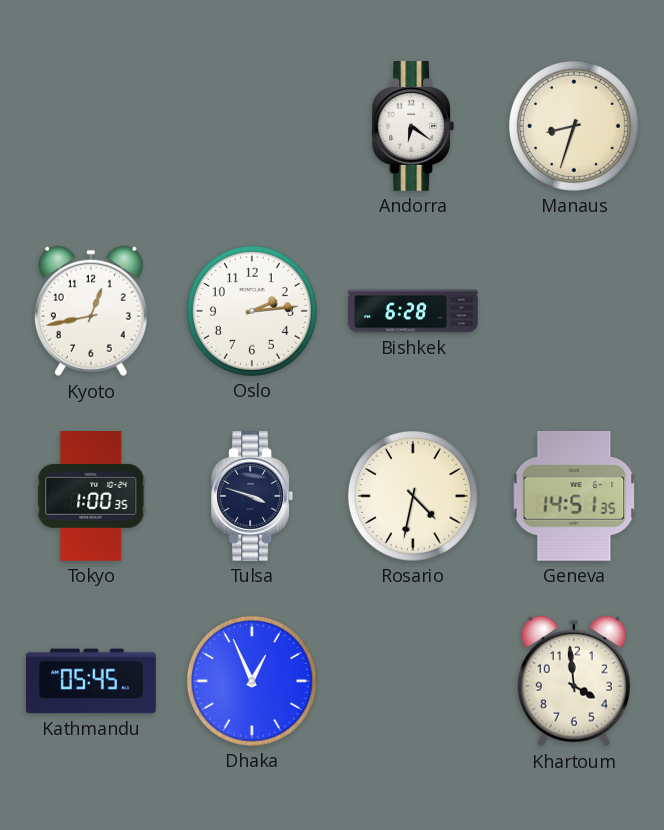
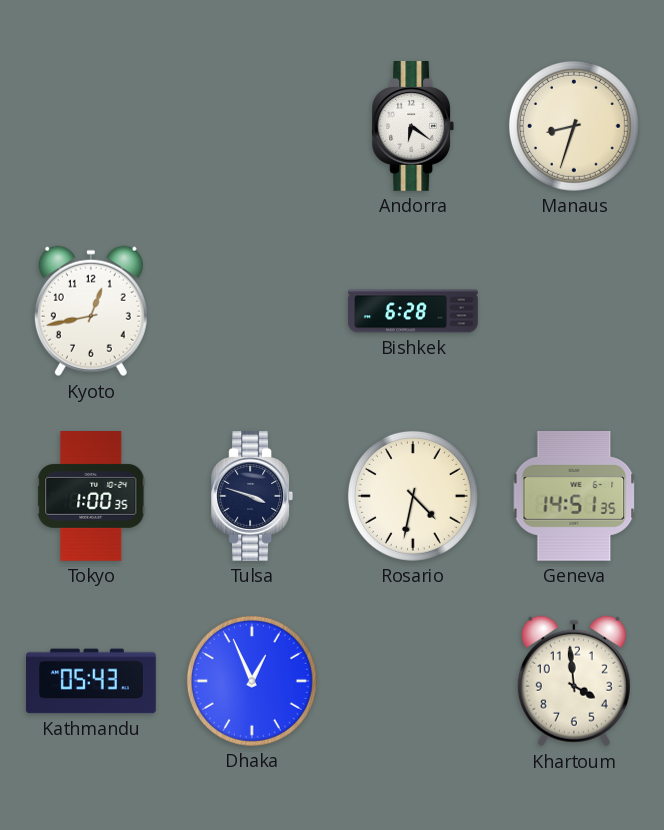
Oslo: 2:14 -> none
Kathmandu: 05:45 -> 05:43
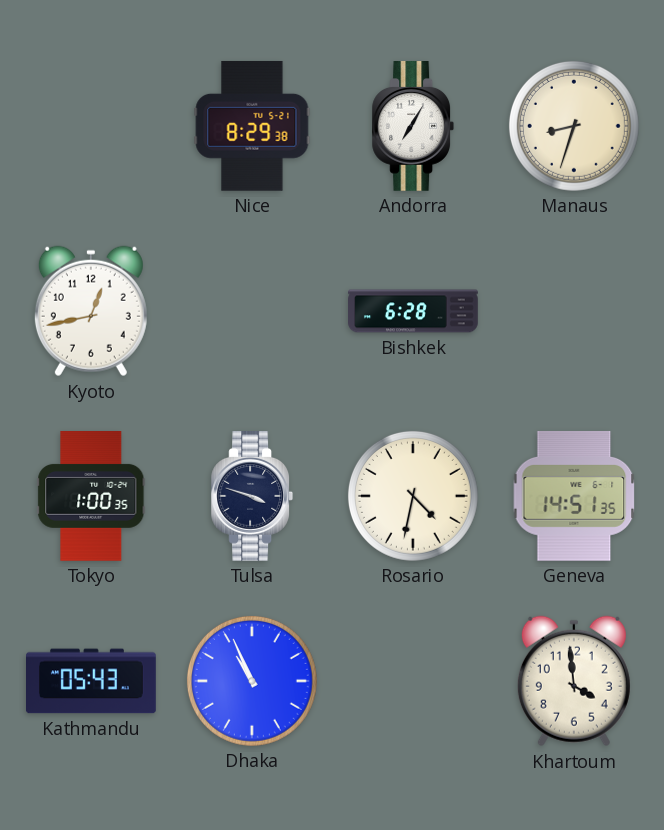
Nice: none -> 8:29
Andorra: 6:21 -> 7:05
Dhaka: 12:56 -> 10:56
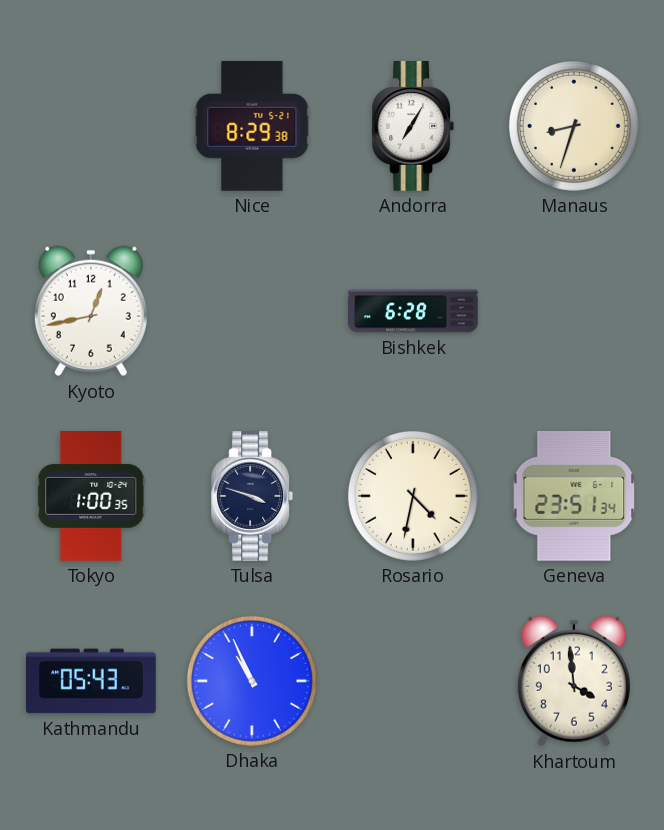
Geneva: 14:51 -> 23:51
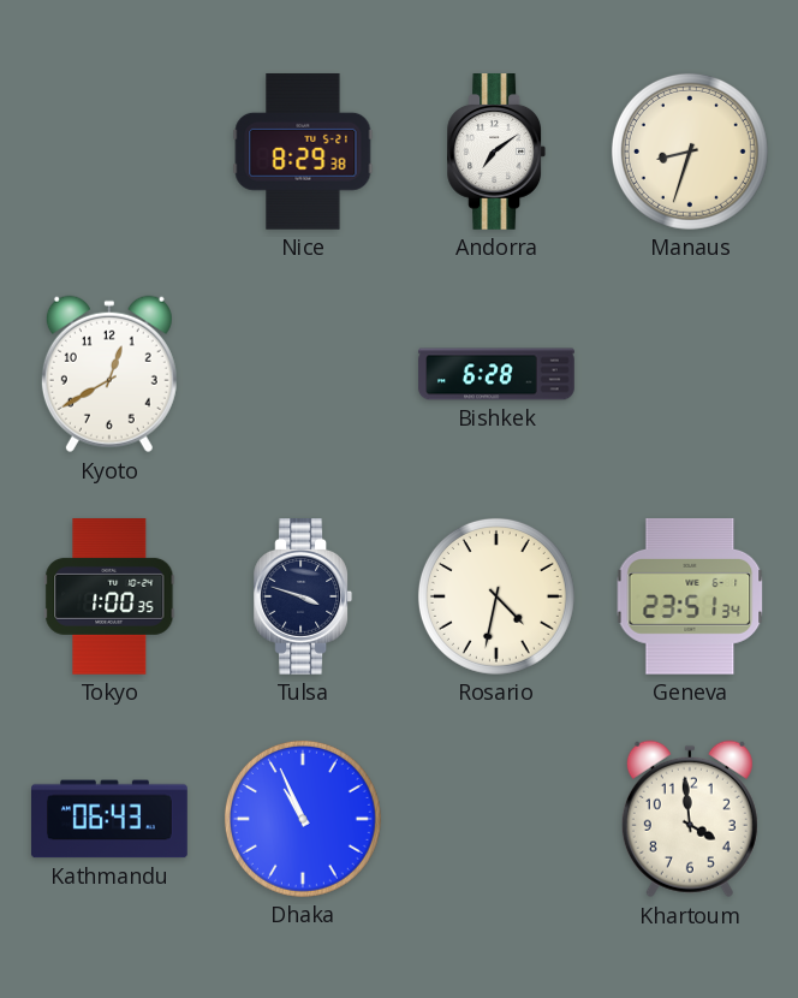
Andorra: 7:05 -> 7:09
Kyoto: 12:43 -> 12:40
Kathmandu: 05:43 -> 06:43
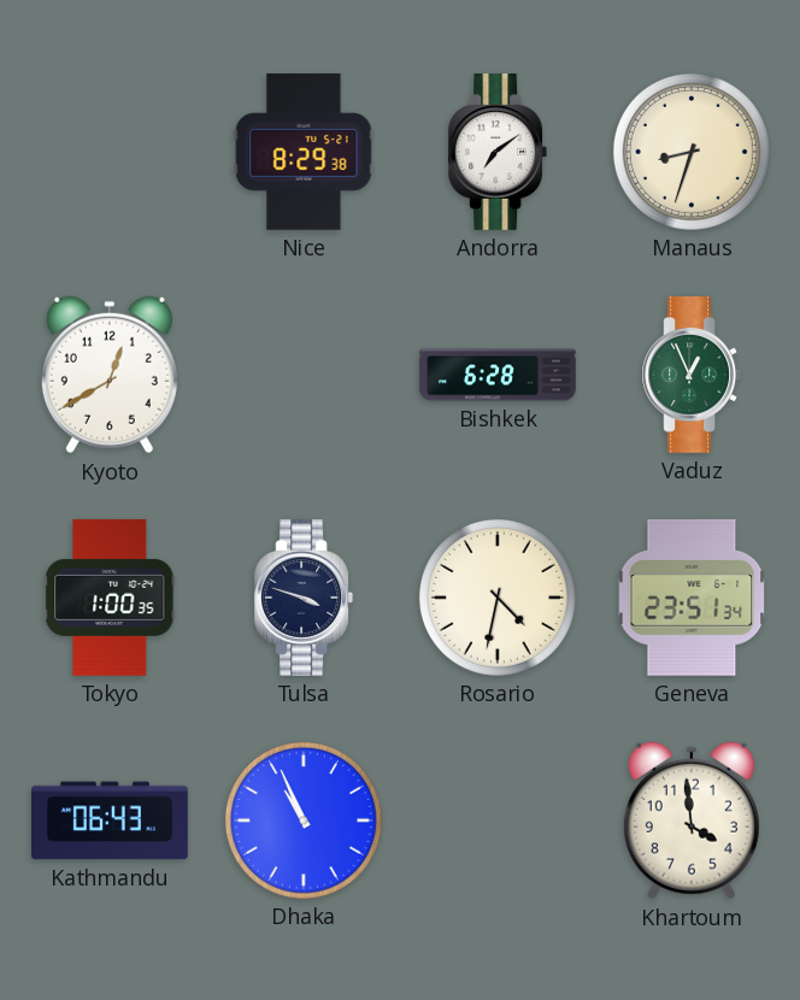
Vaduz: none -> 12:56
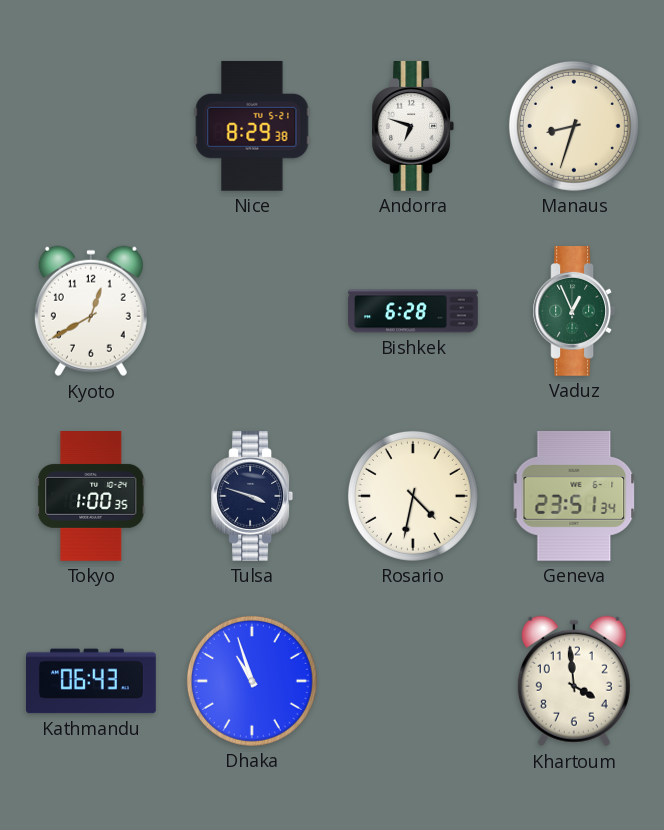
Andorra: 7:09 -> 6:48
Dhaka: 10:56 -> 10:57
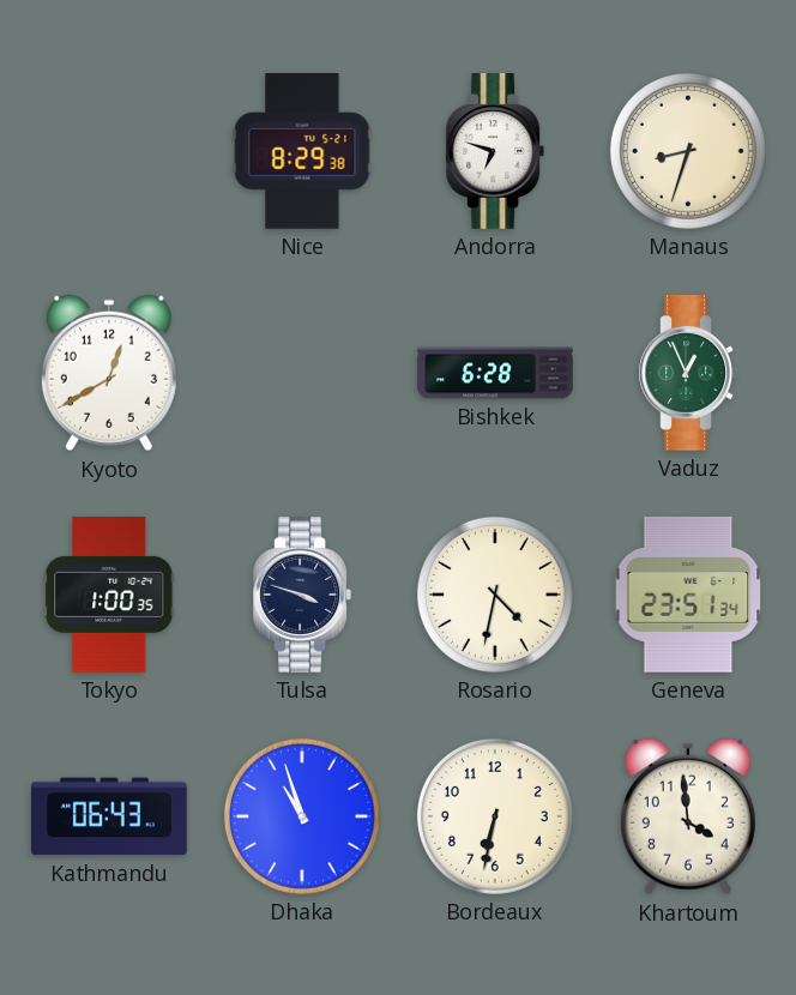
Bordeaux: none -> 6:32
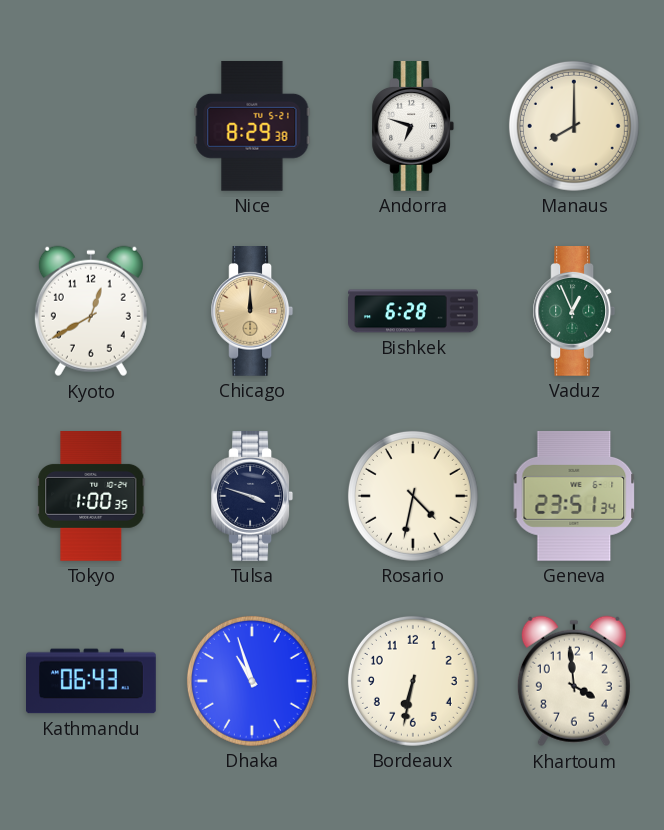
Manaus: 8:33 -> 8:00
Chicago: none -> 12:00
